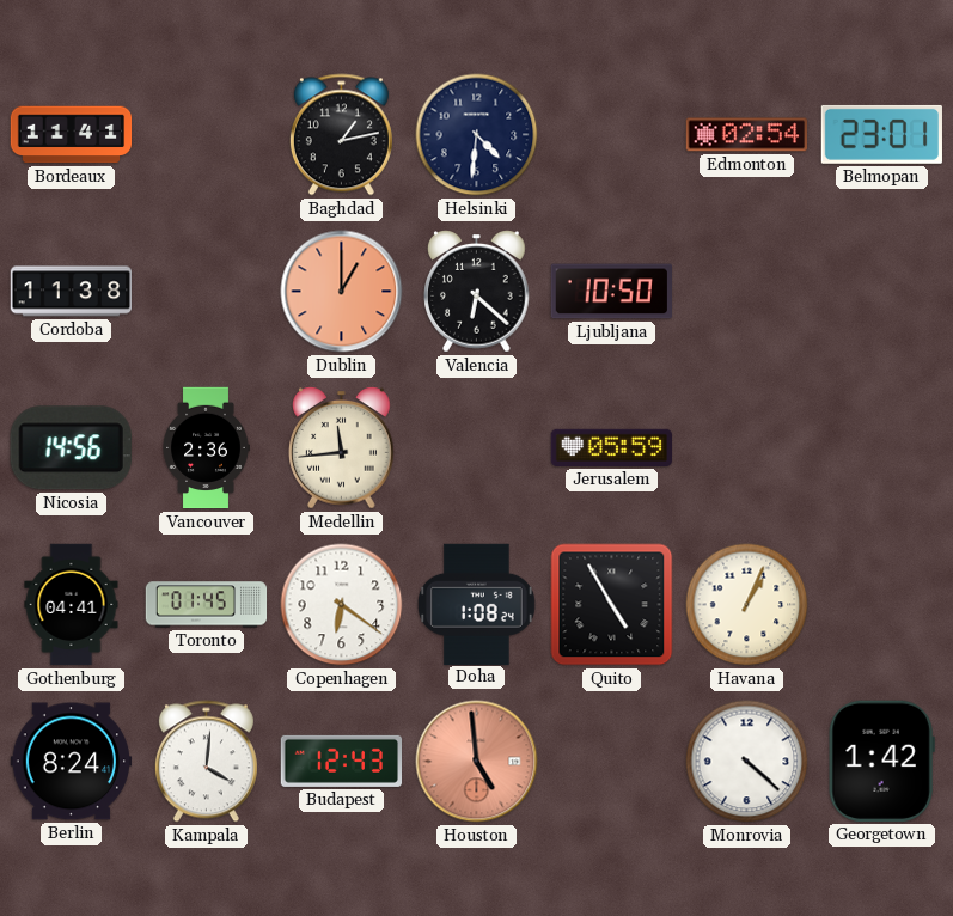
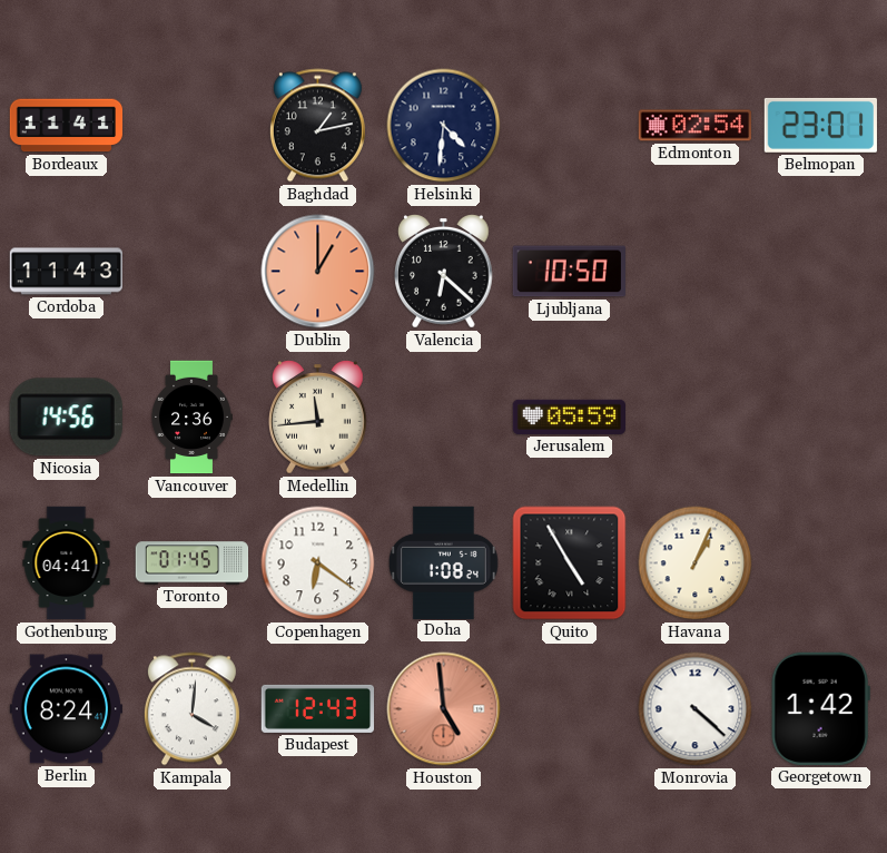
Cordoba: 11:38 -> 11:43
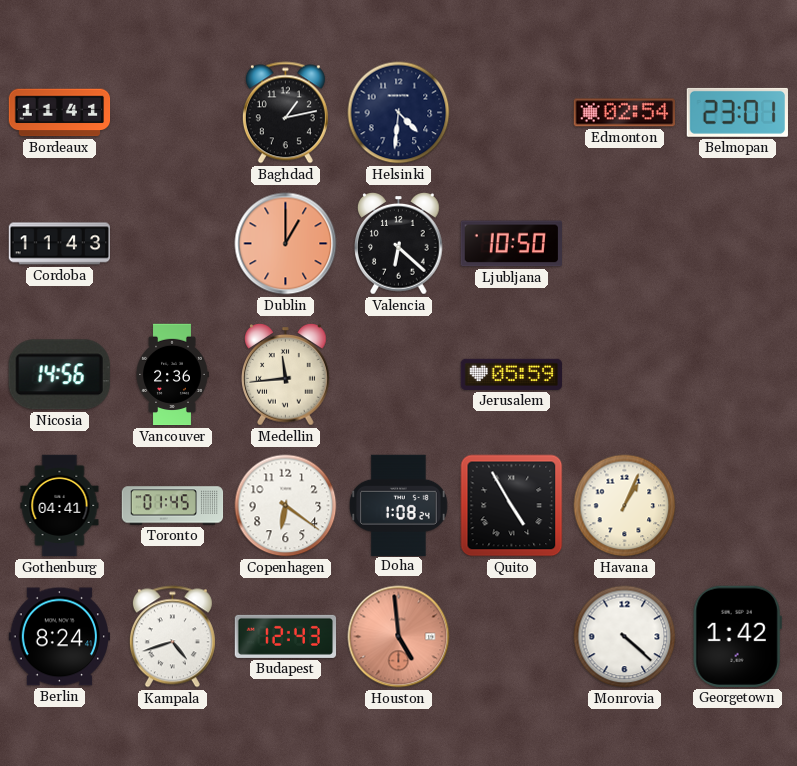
Kampala: 4:01 -> 4:42
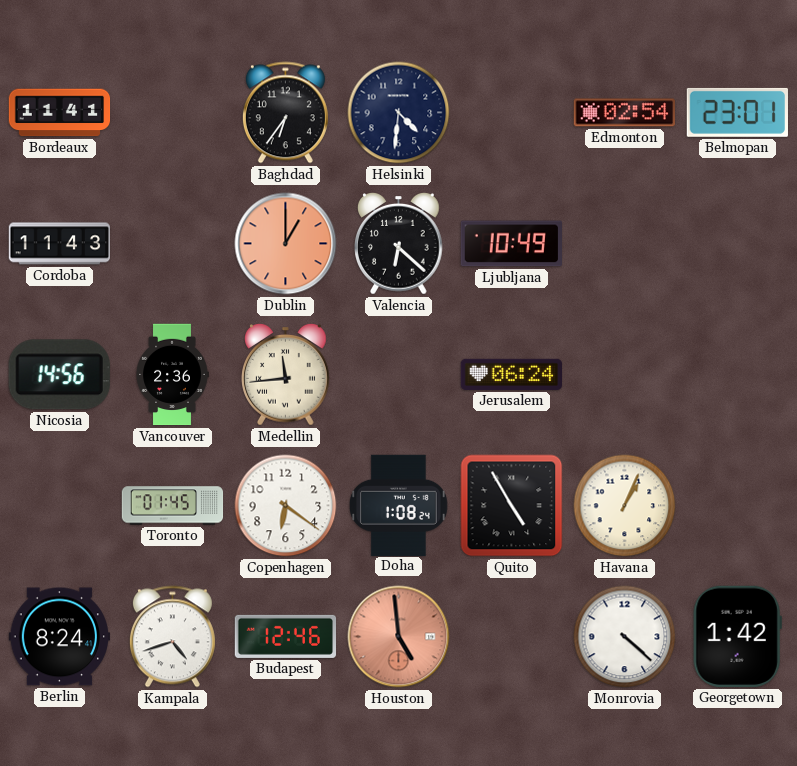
Baghdad: 1:13 -> 6:36
Ljubljana: 10:50 -> 10:49
Jerusalem: 05:59 -> 06:24
Gothenburg: 04:41 -> none
Budapest: 12:43 -> 12:46
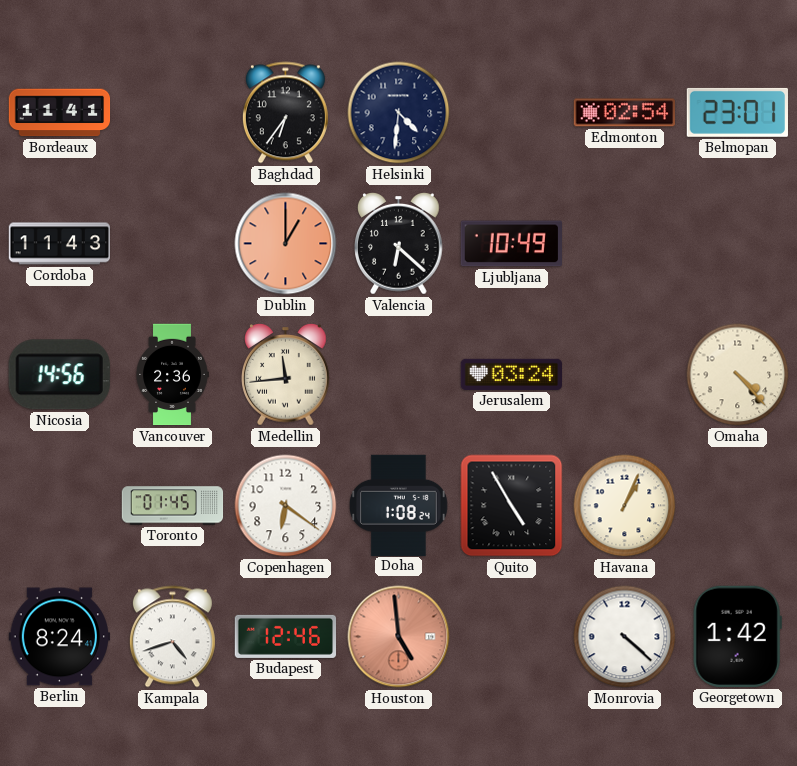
Jerusalem: 06:24 -> 03:24
Omaha: none -> 4:23
